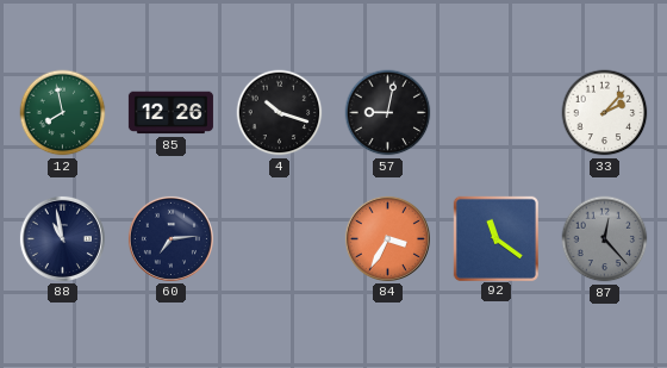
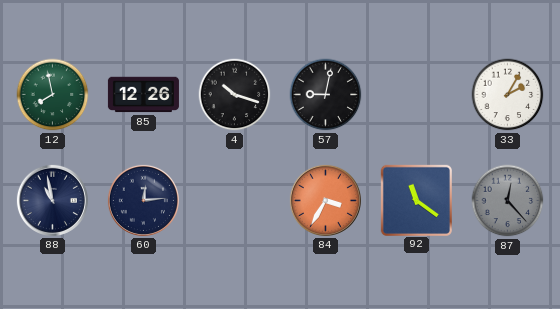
33: 2:07 -> 2:05
60: 7:14 -> 12:14
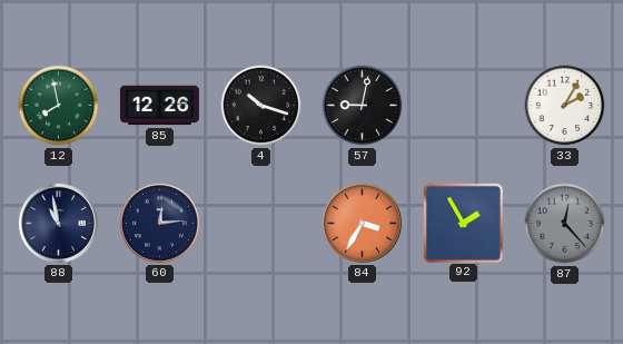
92: 11:21 -> 1:55
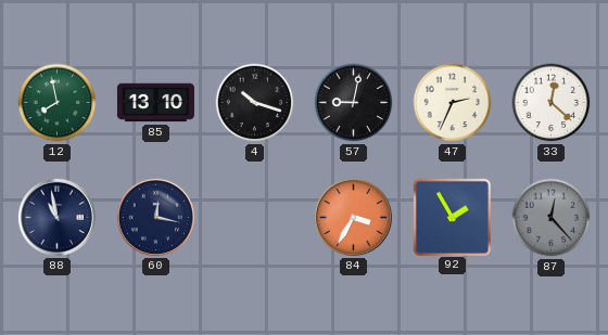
85: 12:26 -> 13:10
47: none -> 2:34
33: 2:05 -> 12:22
60: 12:14 -> 12:17
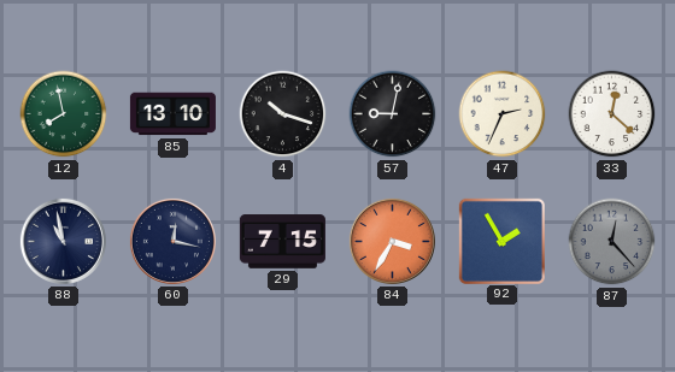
29: none -> 7:15
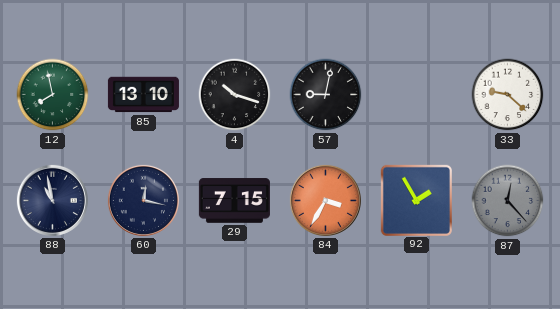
47: 2:34 -> none
33: 12:22 -> 9:22
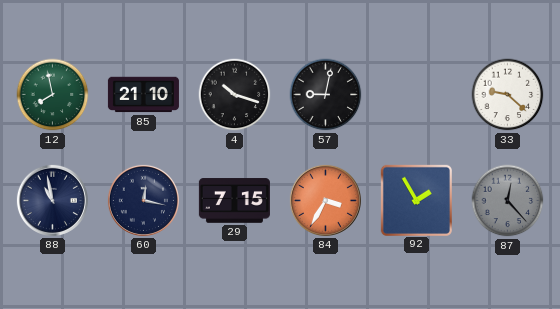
85: 13:10 -> 21:10
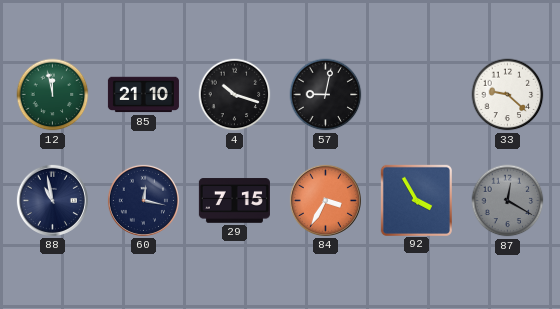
12: 7:58 -> 11:58
92: 1:55 -> 3:55
87: 12:23 -> 12:20
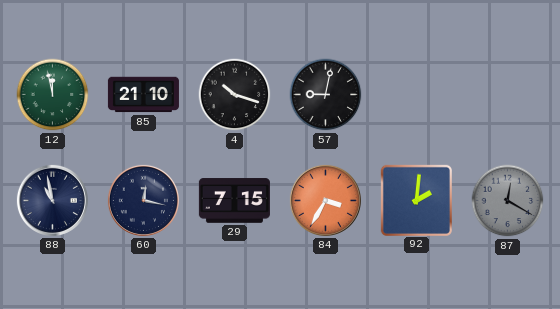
33: 9:22 -> none
92: 3:55 -> 2:01
